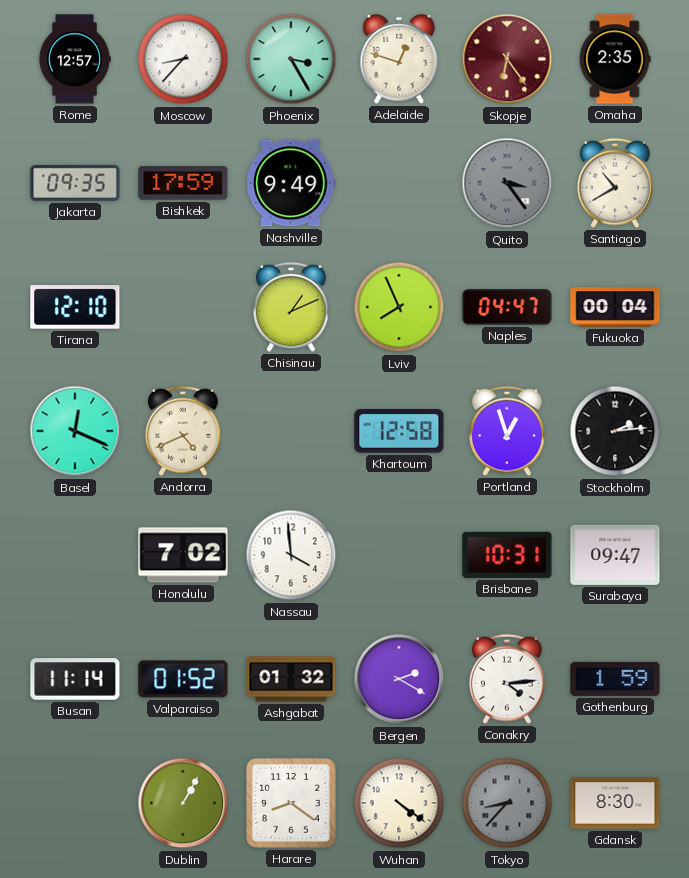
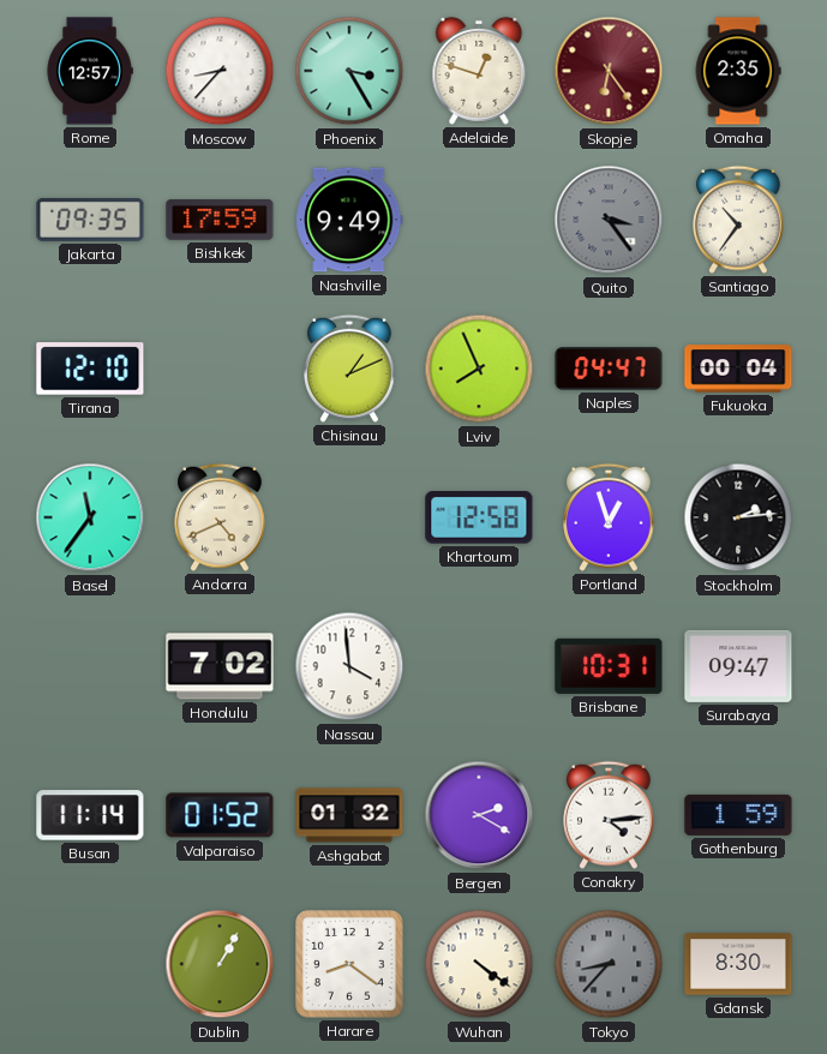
Santiago: 10:40 -> 10:36
Basel: 12:19 -> 11:36
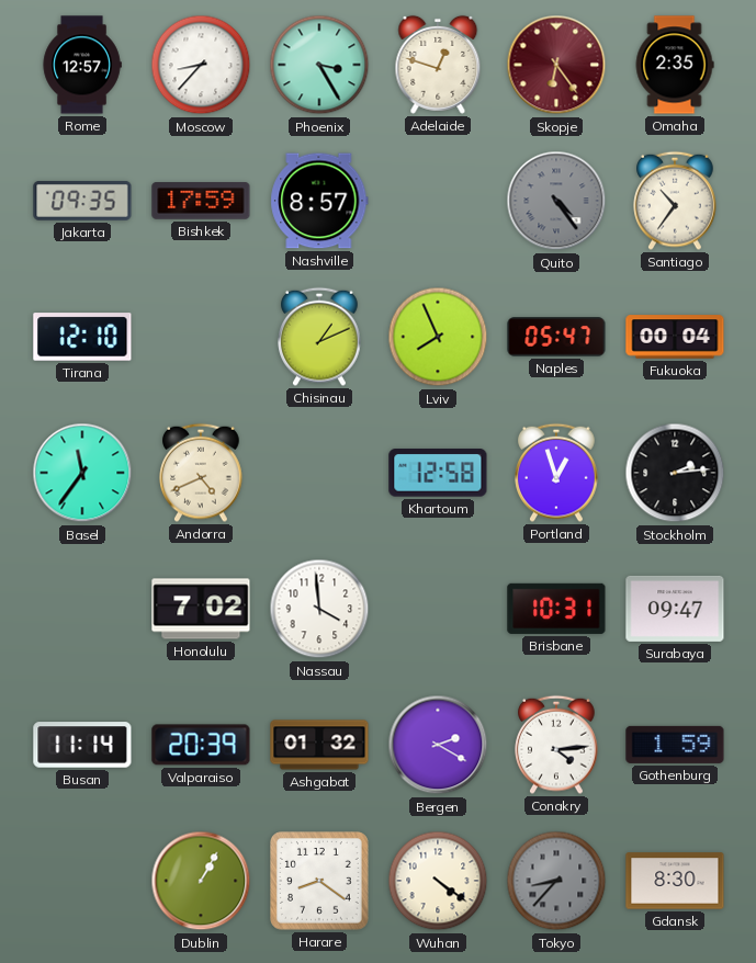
Nashville: 9:49 -> 8:57
Quito: 3:24 -> 4:24
Naples: 04:47 -> 05:47
Valparaiso: 01:52 -> 20:39
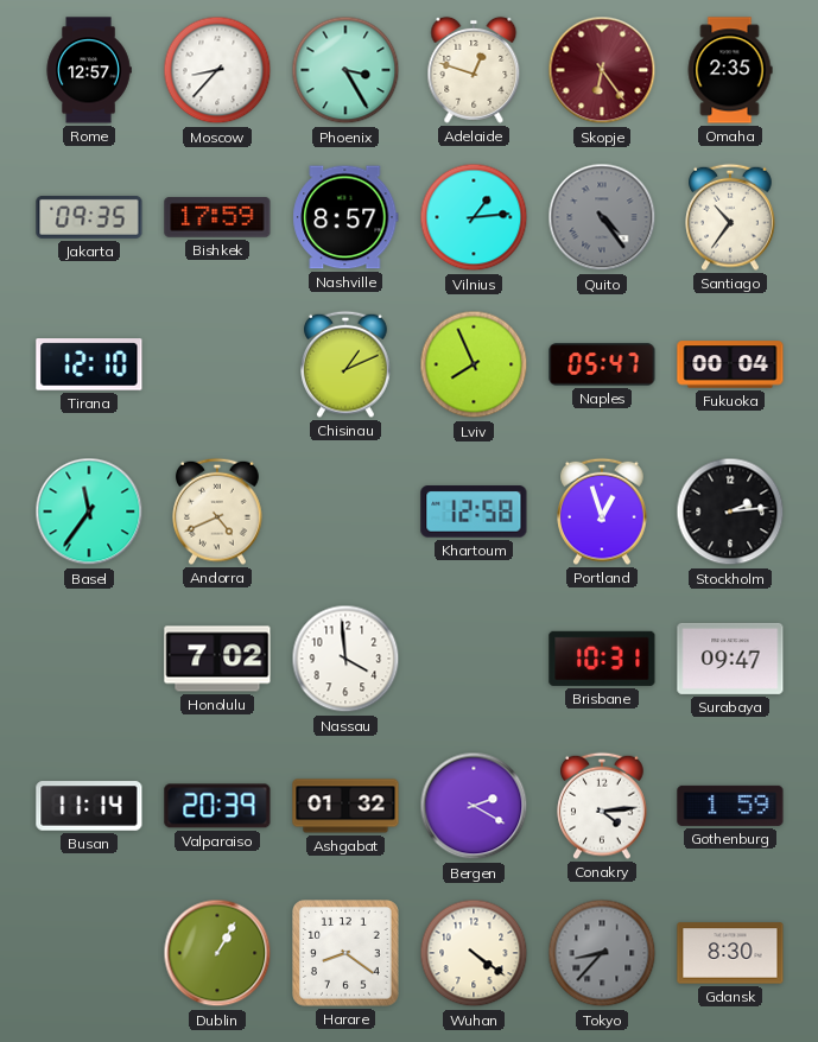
Vilnius: none -> 1:14
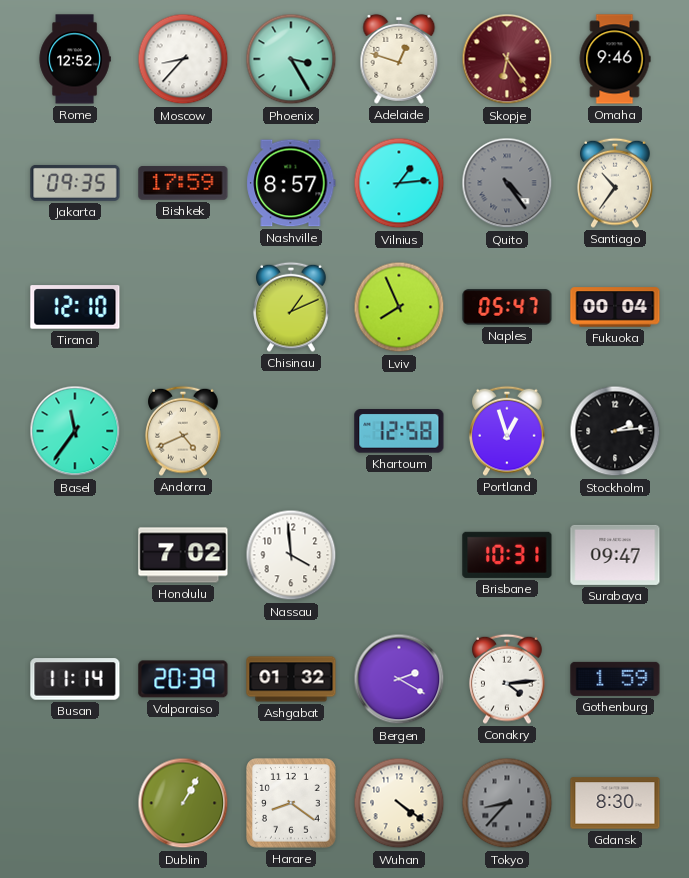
Rome: 12:57 -> 12:52
Omaha: 2:35 -> 9:46
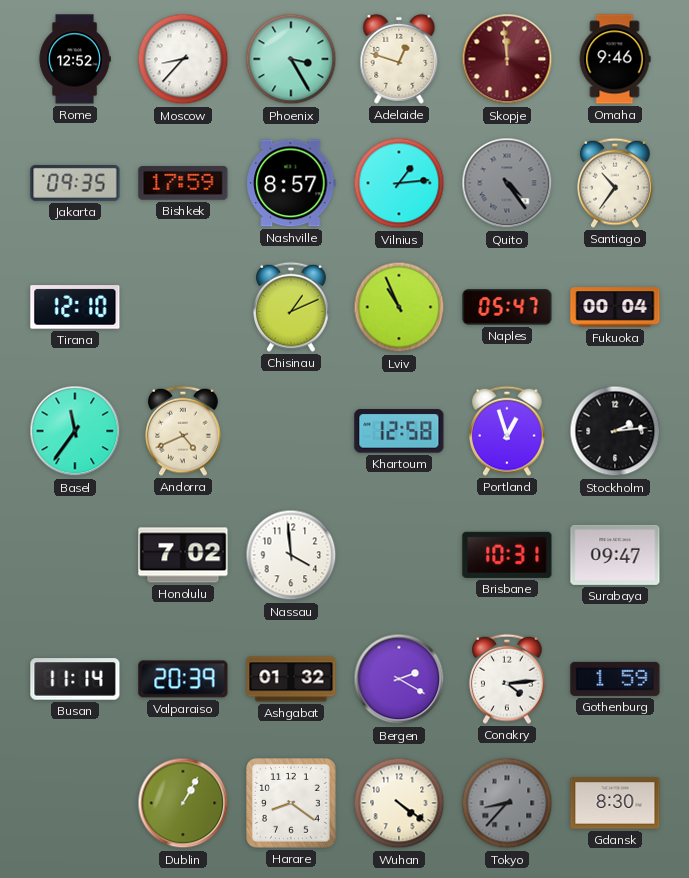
Skopje: 6:24 -> 11:59
Lviv: 7:56 -> 10:56
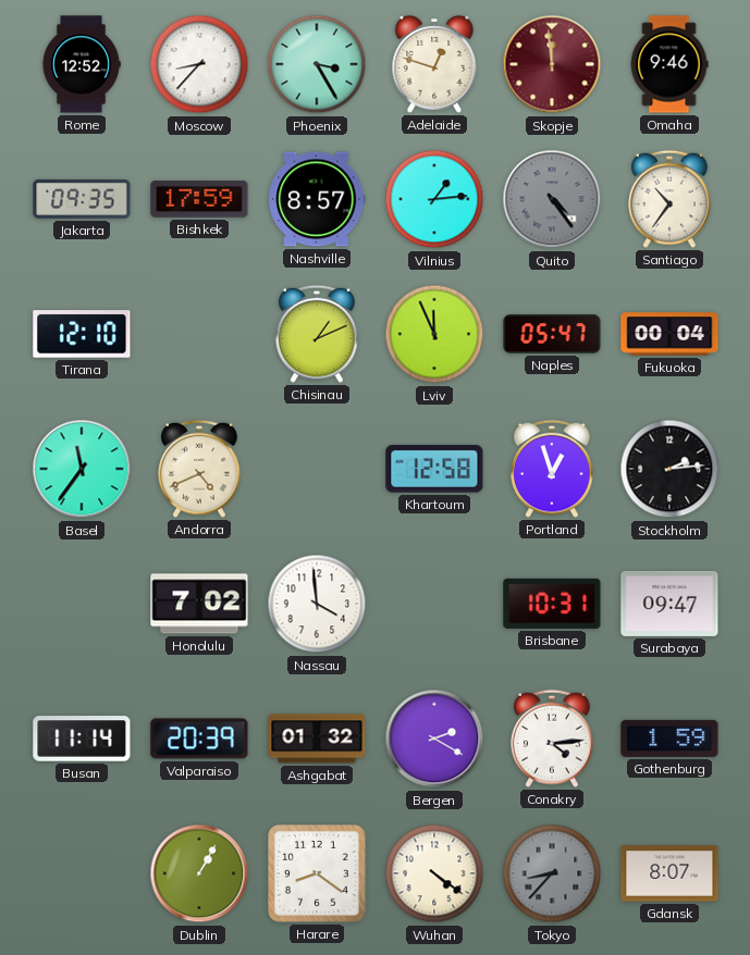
Lviv: 10:56 -> 11:56
Gdansk: 8:30 -> 8:07
